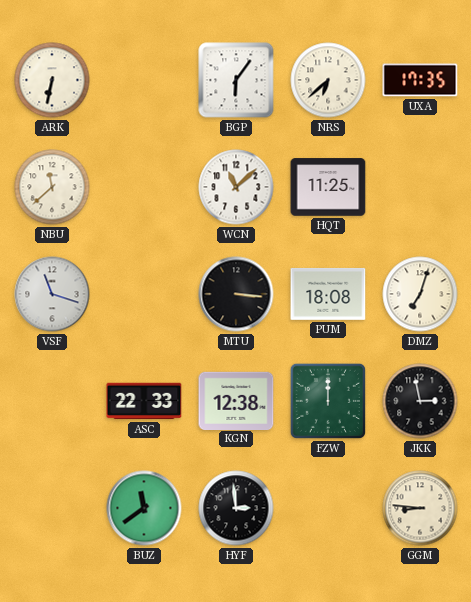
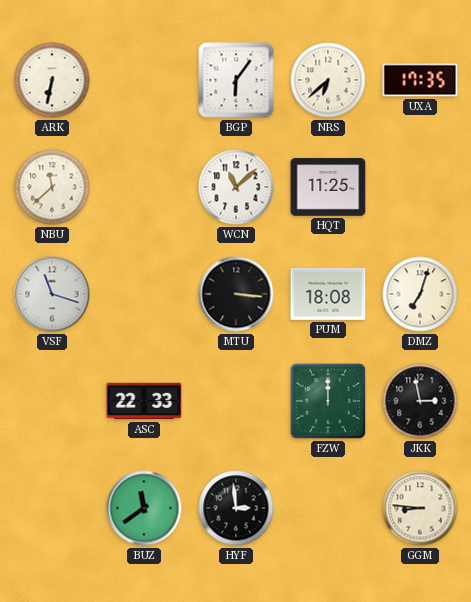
KGN: 12:38 -> none
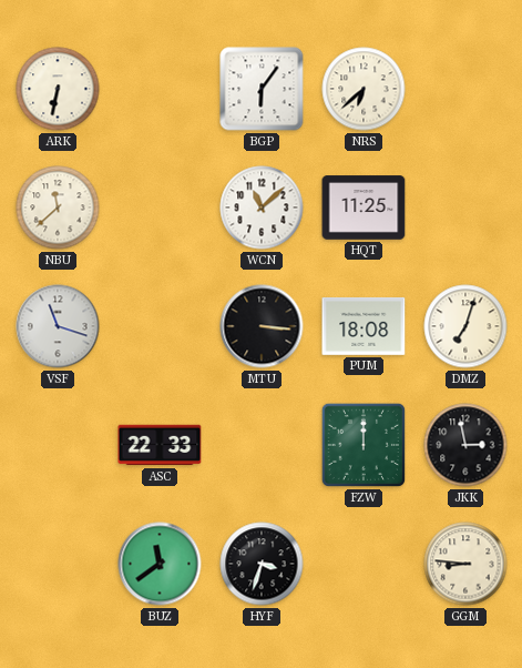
UXA: 17:35 -> none
HYF: 2:59 -> 3:33
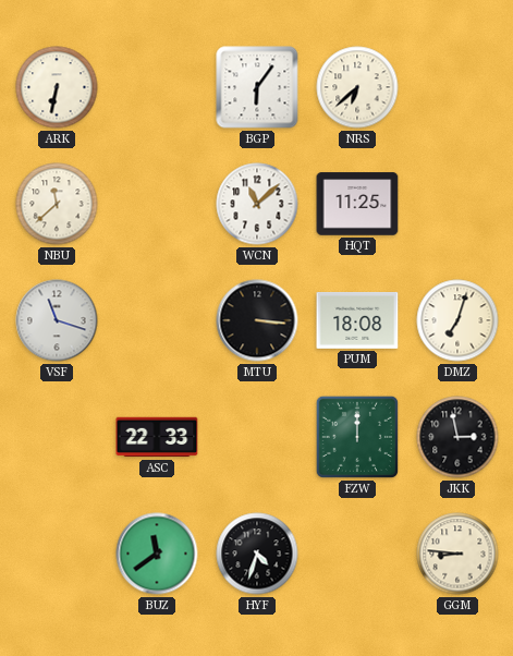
HYF: 3:33 -> 4:33
